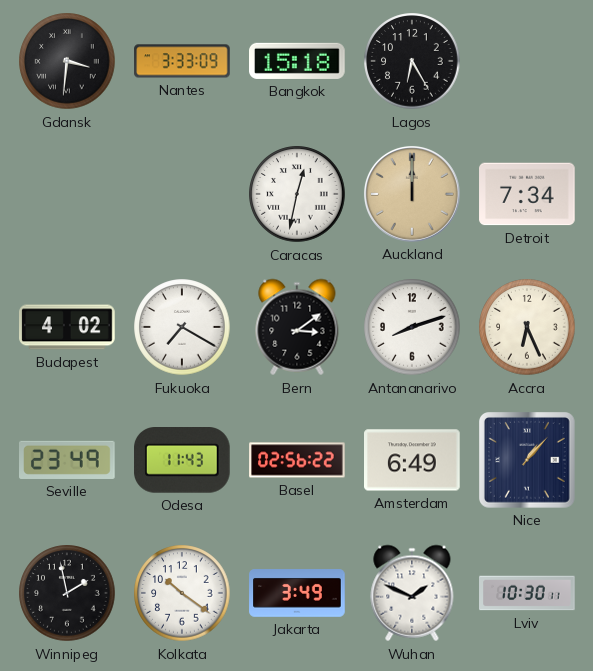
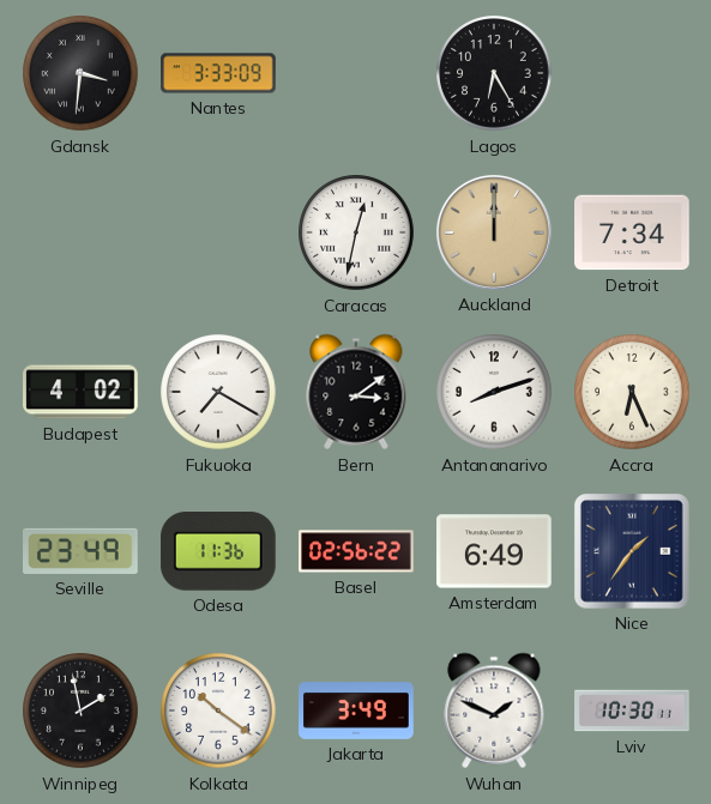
Bangkok: 15:18 -> none
Odesa: 11:43 -> 11:36
Nice: 1:07 -> 1:36
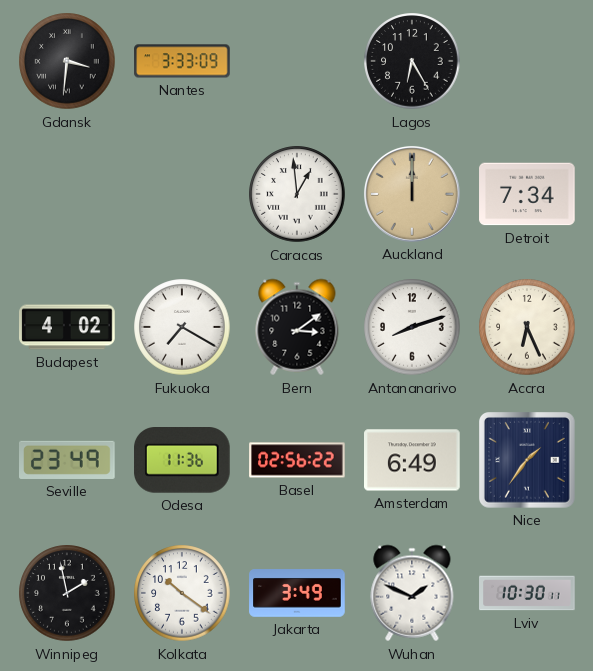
Caracas: 12:32 -> 12:59
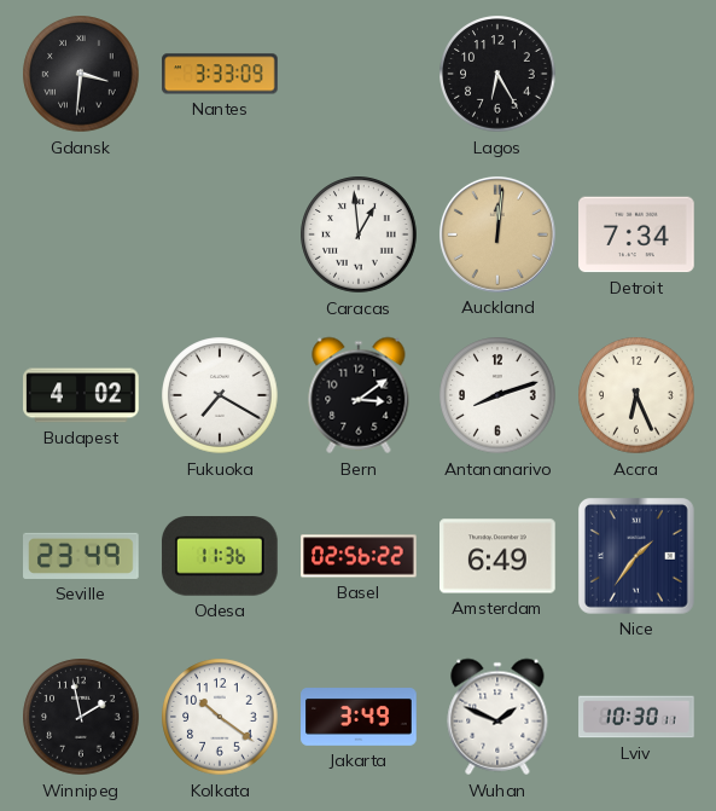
Auckland: 12:00 -> 12:01
